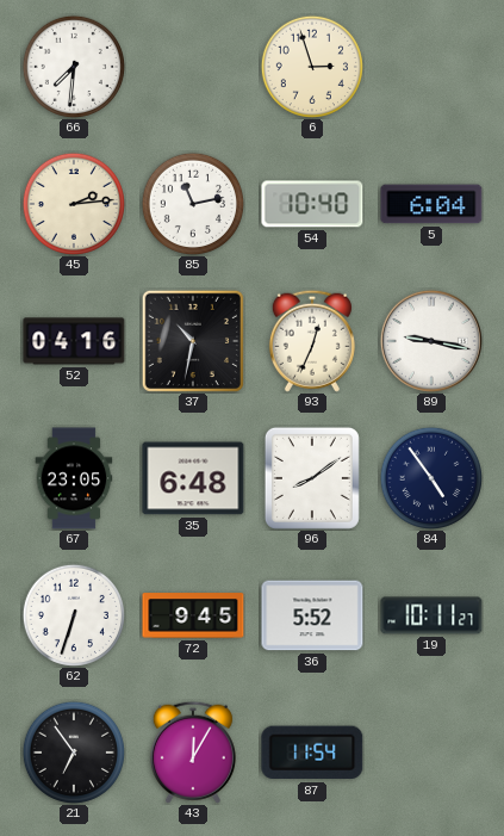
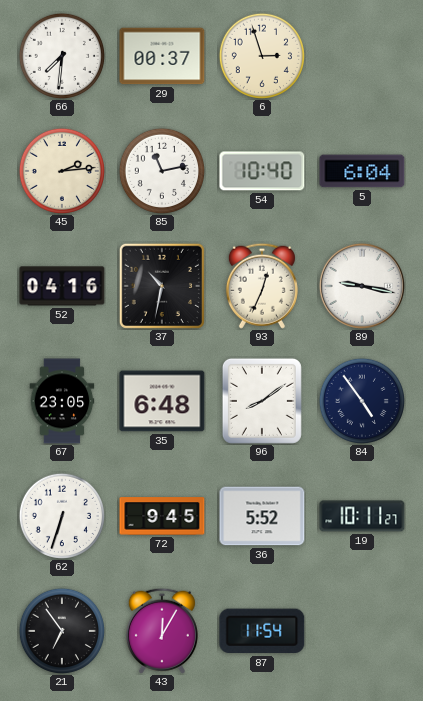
29: none -> 00:37
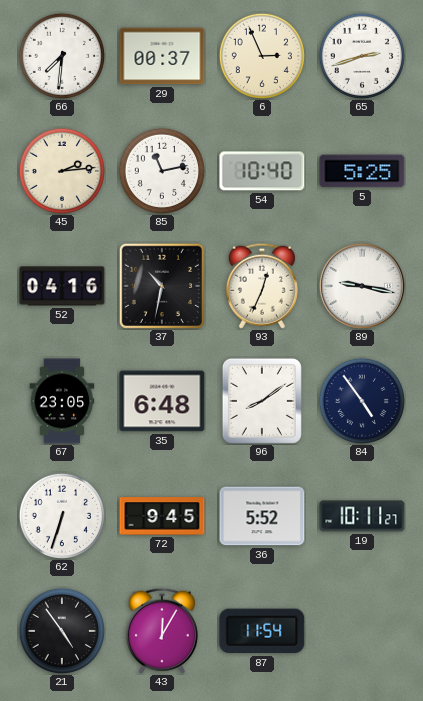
6: 2:57 -> 2:56
65: none -> 2:42
5: 6:04 -> 5:25
21: 6:54 -> 4:54
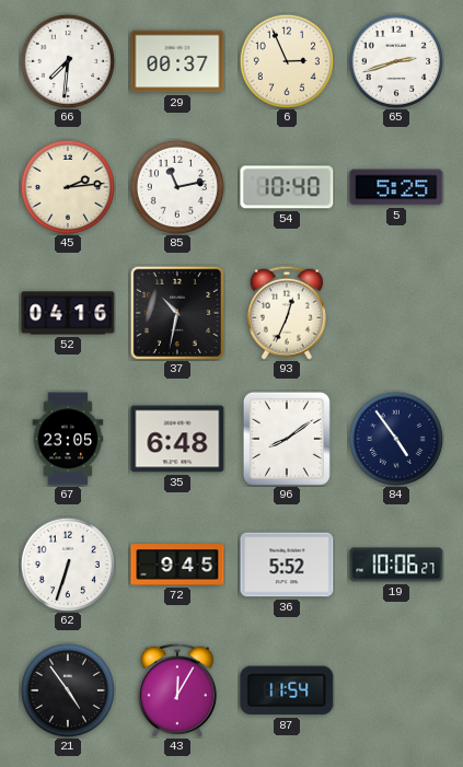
89: 9:17 -> none
19: 10:11 -> 10:06
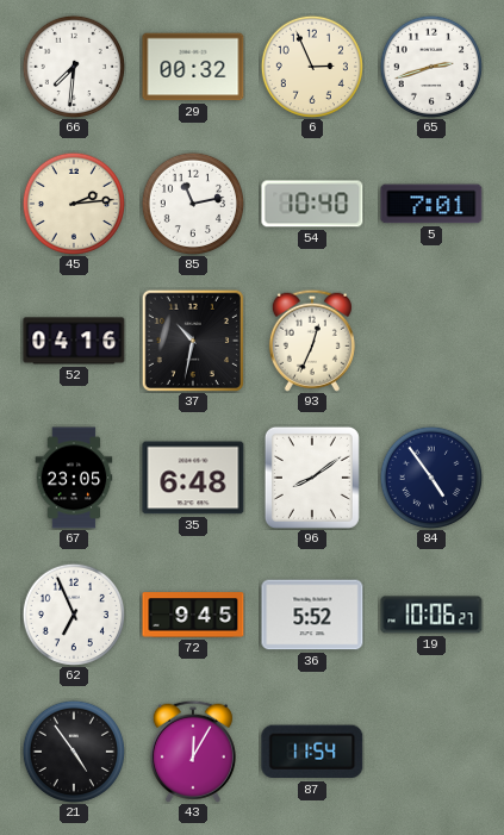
29: 00:37 -> 00:32
5: 5:25 -> 7:01
62: 6:33 -> 6:56
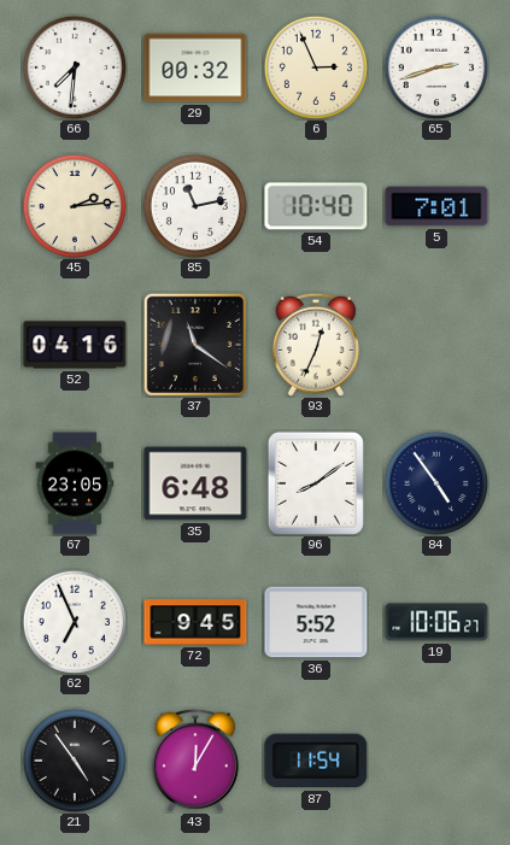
37: 10:32 -> 11:21
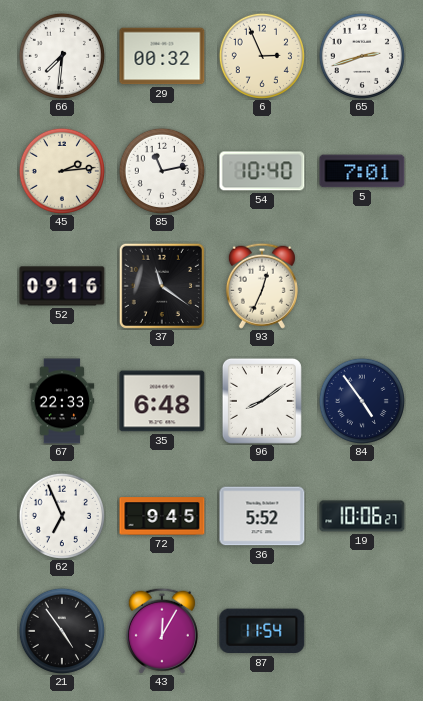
52: 04:16 -> 09:16
67: 23:05 -> 22:33
